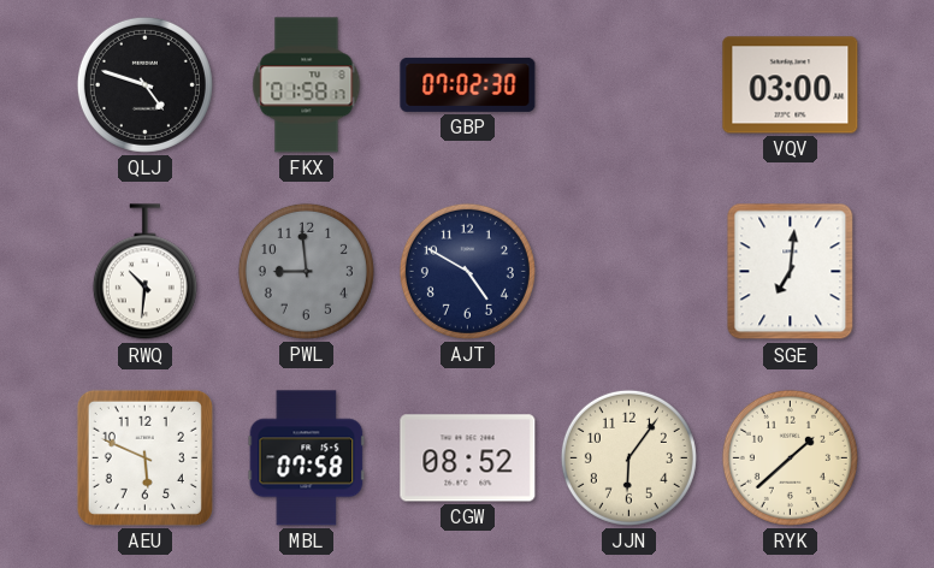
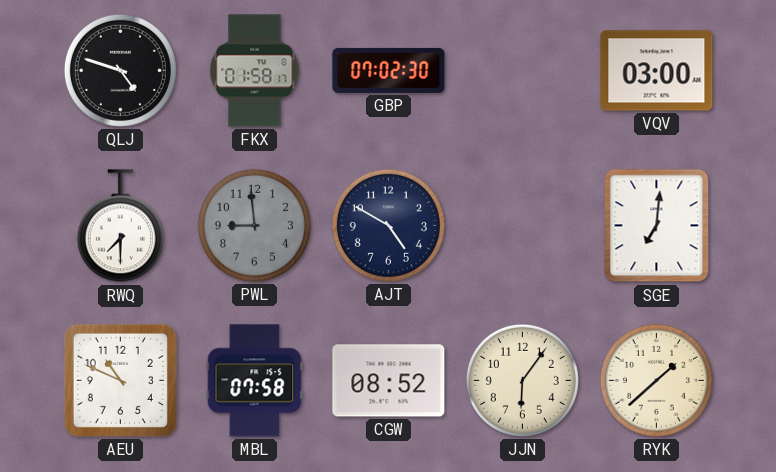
RWQ: 10:31 -> 7:30
AEU: 5:49 -> 10:49
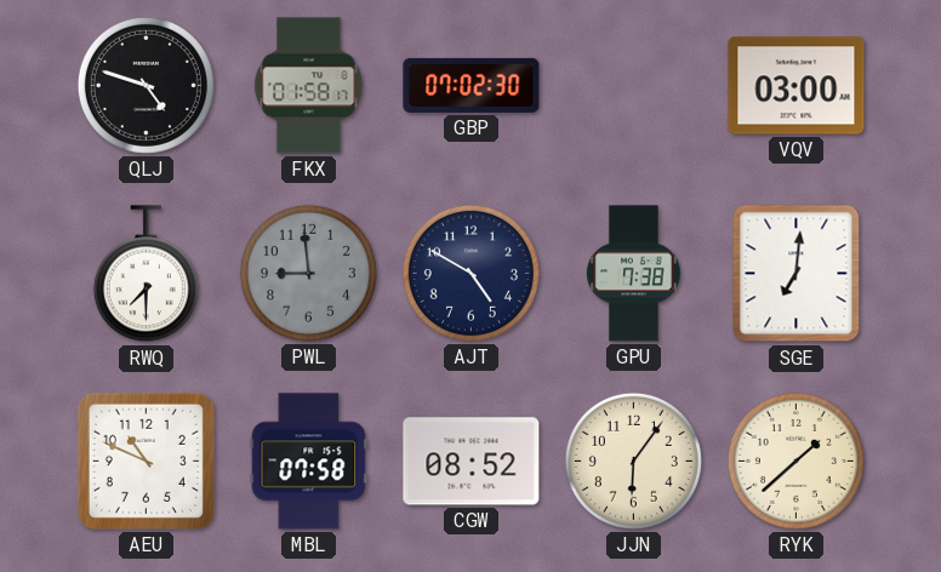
GPU: none -> 7:38
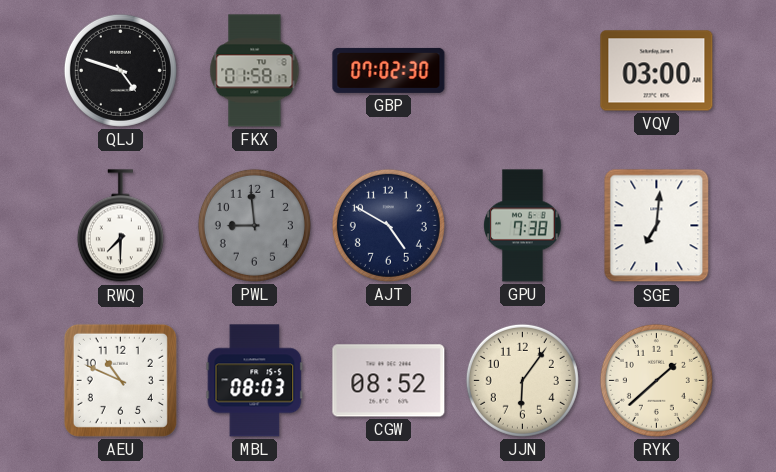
MBL: 07:58 -> 08:03
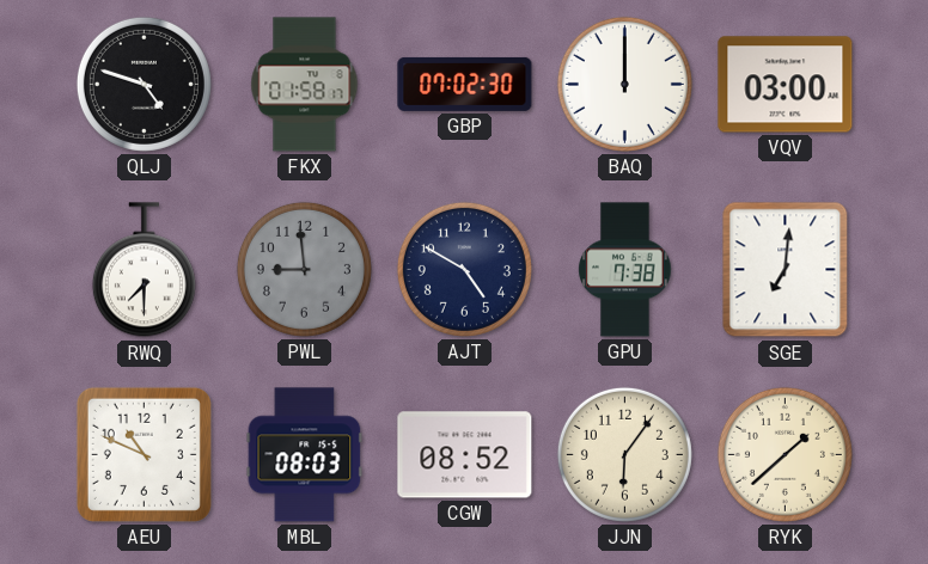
BAQ: none -> 12:00
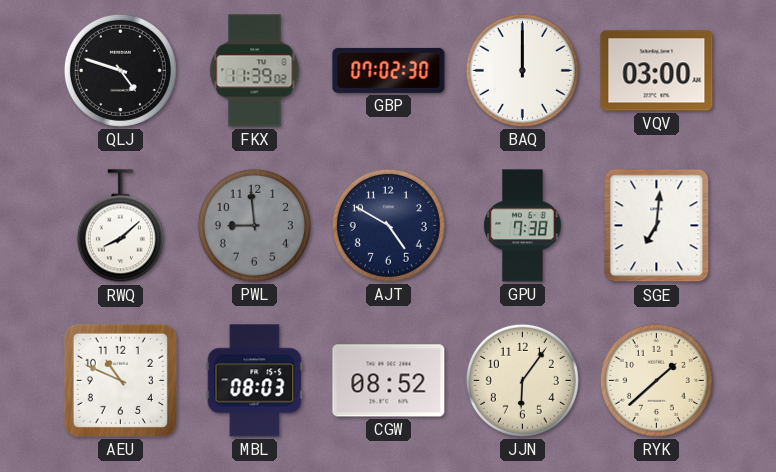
FKX: 01:58 -> 11:39
RWQ: 7:30 -> 8:08
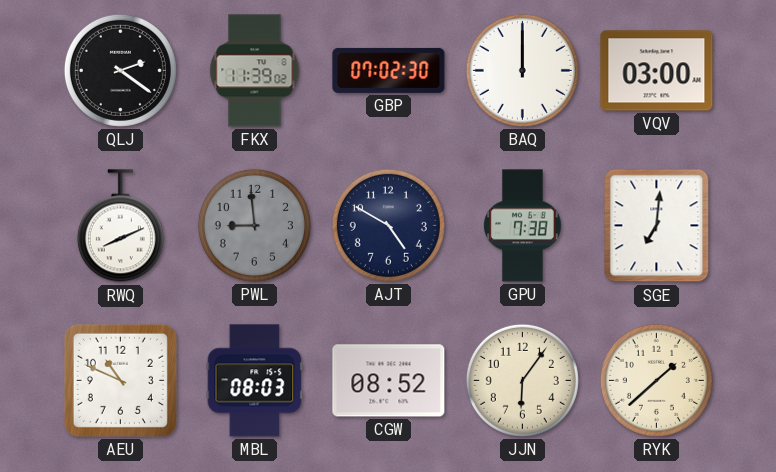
QLJ: 4:48 -> 2:21
RWQ: 8:08 -> 8:11
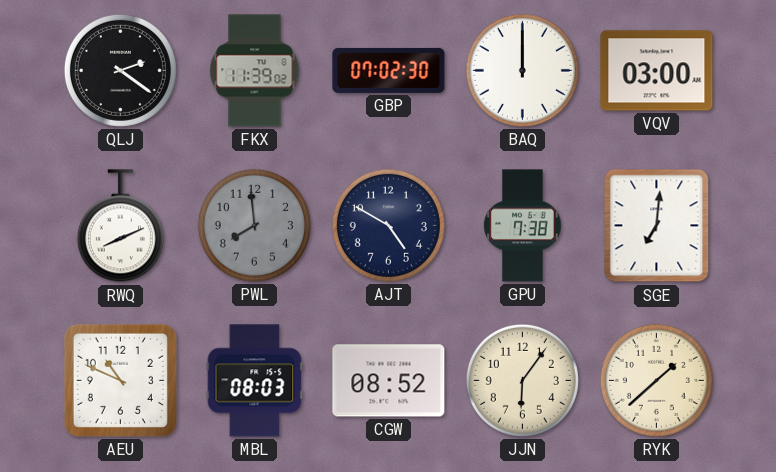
PWL: 8:59 -> 7:59
